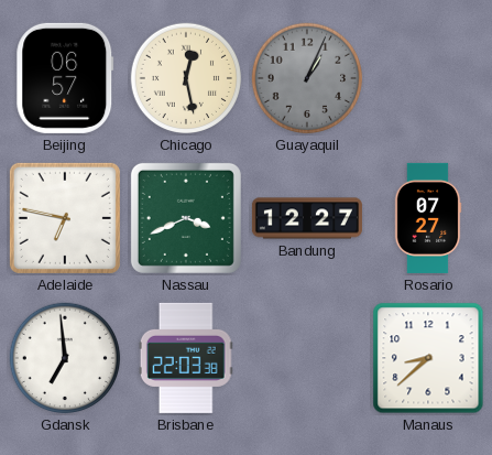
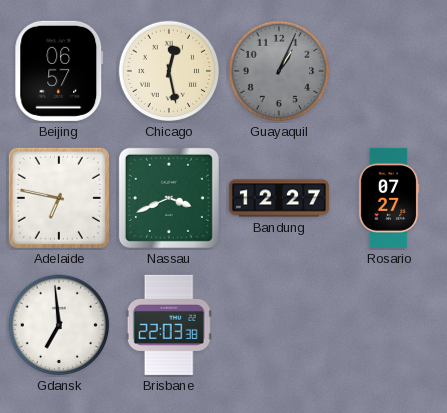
Manaus: 8:38 -> none
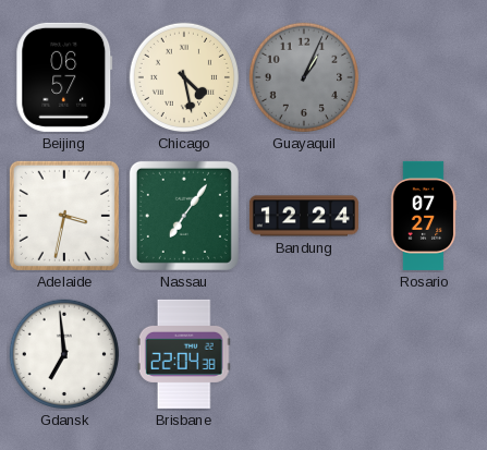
Chicago: 12:28 -> 4:28
Adelaide: 6:47 -> 3:32
Nassau: 3:41 -> 7:06
Bandung: 12:27 -> 12:24
Brisbane: 22:03 -> 22:04
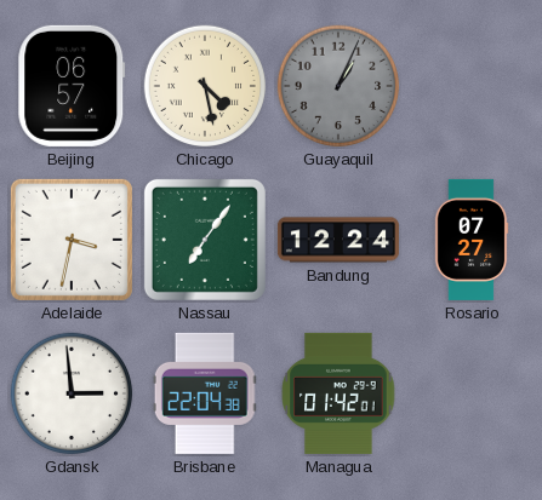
Gdansk: 6:59 -> 2:59
Managua: none -> 01:42
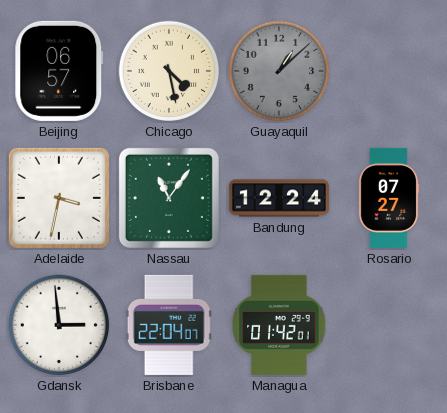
Guayaquil: 1:04 -> 1:08
Nassau: 7:06 -> 11:06
Brisbane: 22:04:38 -> 22:04:07
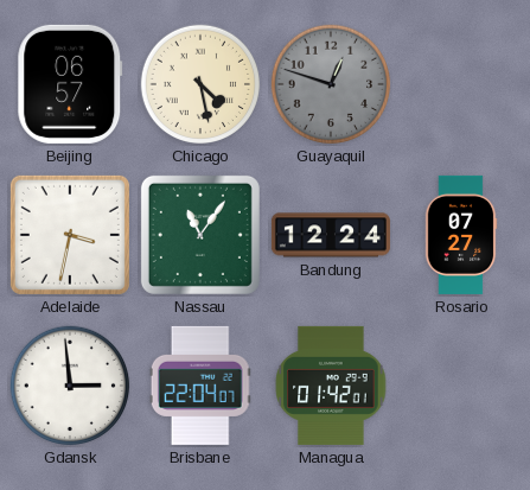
Guayaquil: 1:08 -> 12:48
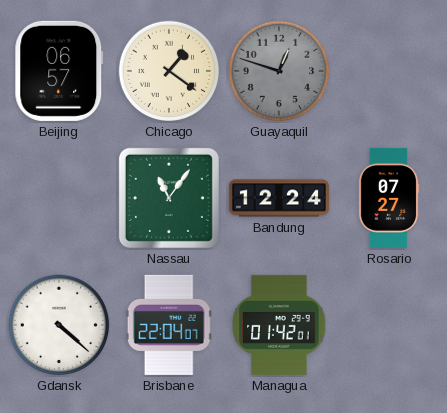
Chicago: 4:28 -> 1:21
Adelaide: 3:32 -> none
Gdansk: 2:59 -> 4:22
